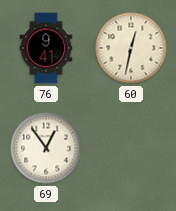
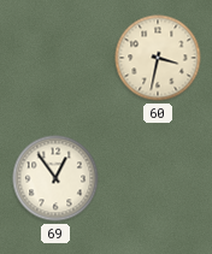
76: 9:41 -> none
60: 12:32 -> 3:32
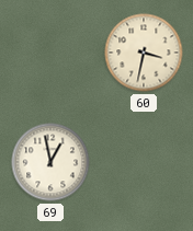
69: 12:54 -> 12:58
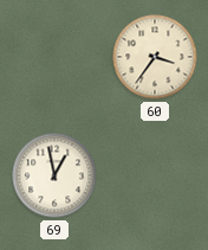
60: 3:32 -> 3:36
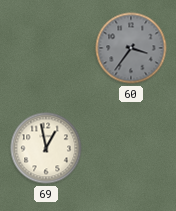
60 dial: cream -> grey
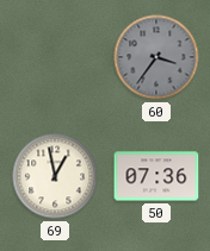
50: none -> 07:36
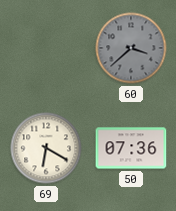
60: 3:36 -> 3:38
69: 12:58 -> 6:20
